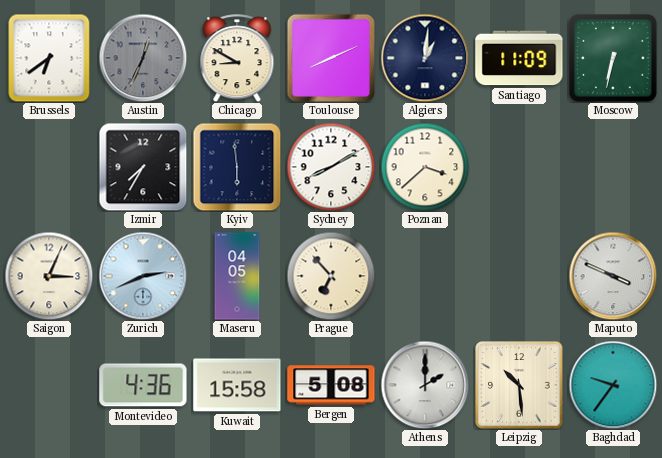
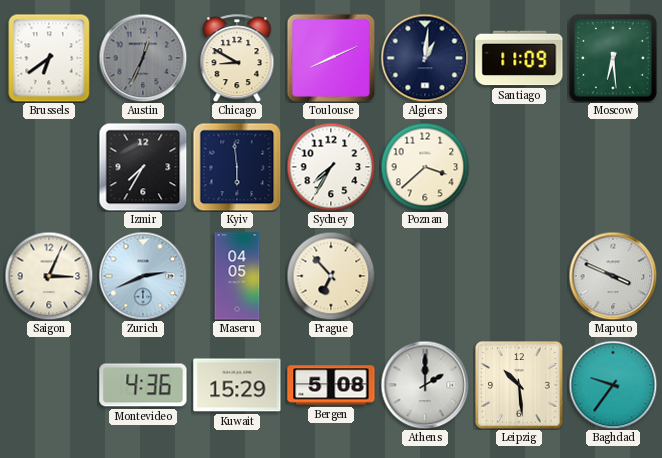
Moscow: 6:32 -> 6:29
Sydney: 8:10 -> 7:35
Kuwait: 15:58 -> 15:29
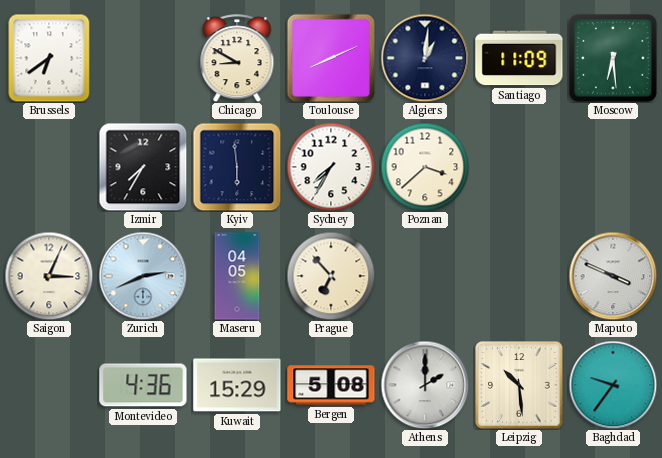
Austin: 12:34 -> none
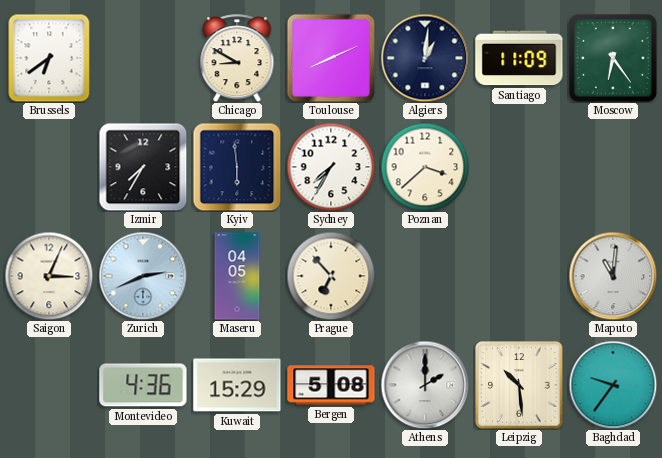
Moscow: 6:29 -> 6:24
Maputo: 3:49 -> 11:01
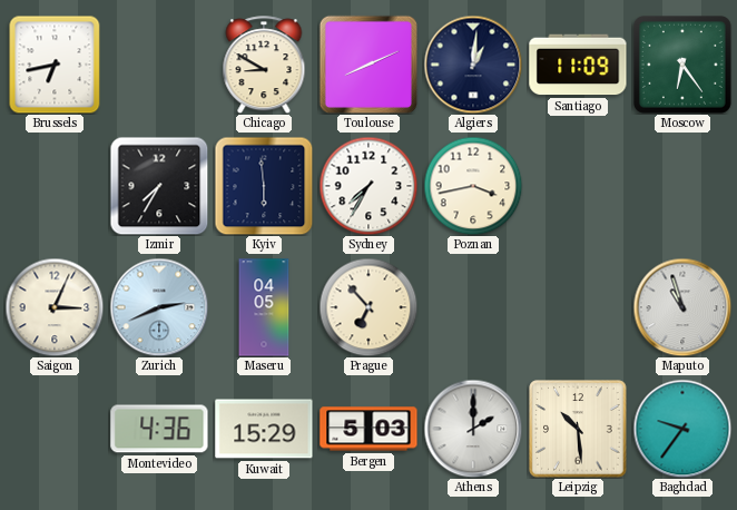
Brussels: 6:39 -> 6:43
Poznan: 3:38 -> 3:43
Maputo: 11:01 -> 10:57
Bergen: 5:08 -> 5:03
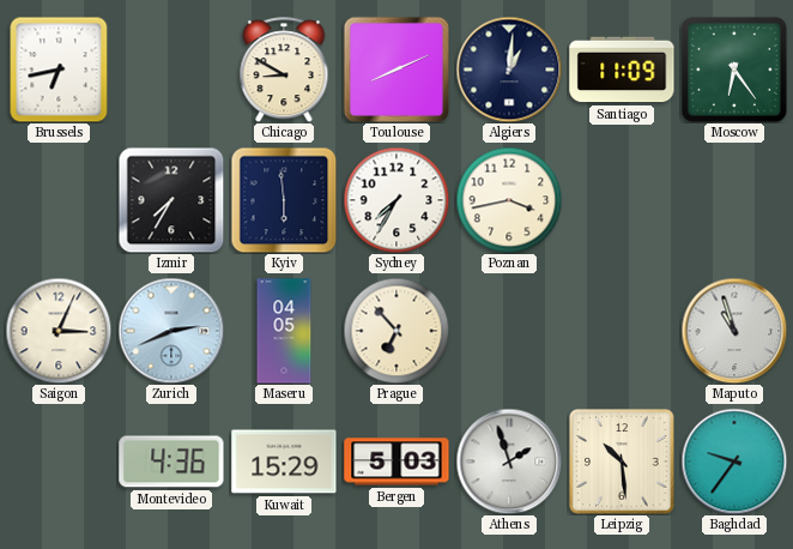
Athens: 2:00 -> 1:57
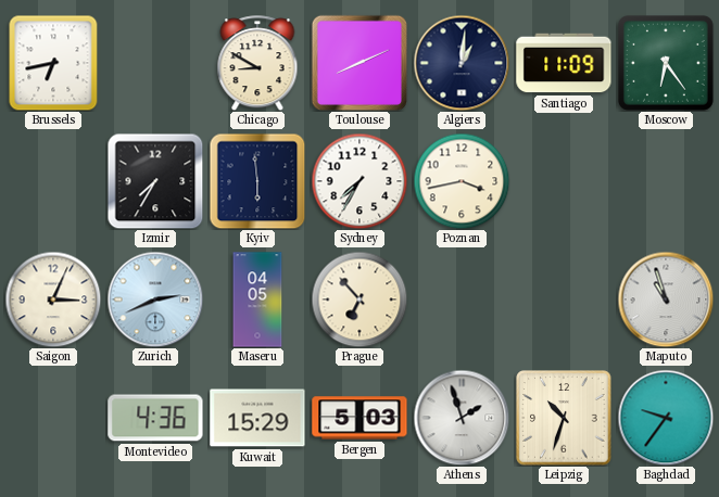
Leipzig: 10:29 -> 10:33
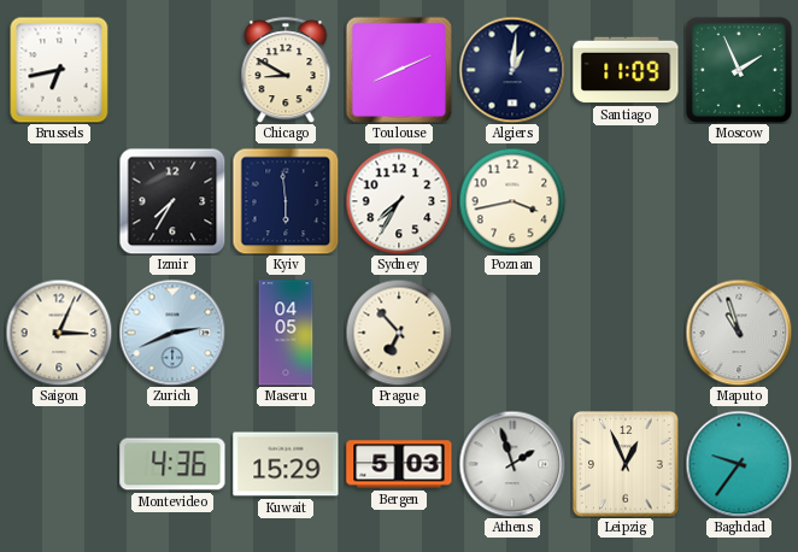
Moscow: 6:24 -> 1:56
Leipzig: 10:33 -> 12:56
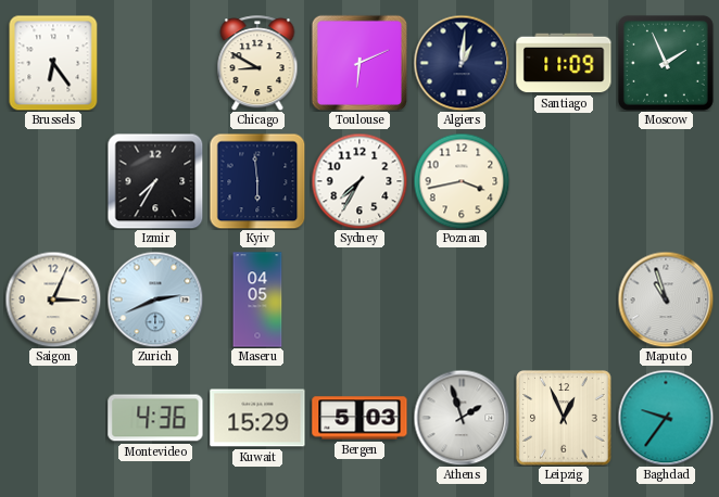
Brussels: 6:43 -> 6:24
Toulouse: 8:11 -> 6:11
Prague: 6:53 -> none
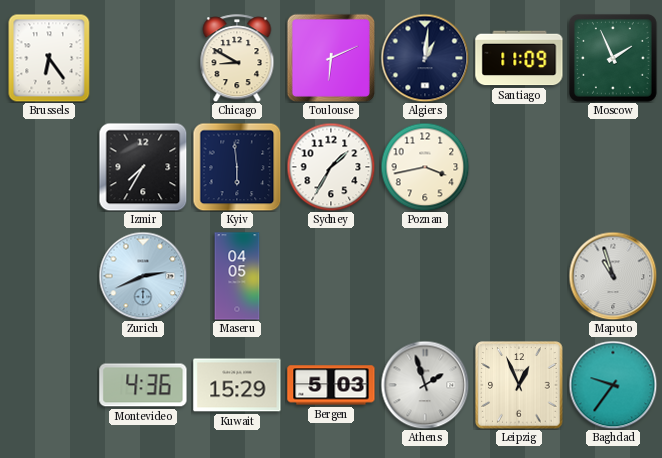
Sydney: 7:35 -> 1:35
Saigon: 3:04 -> none
